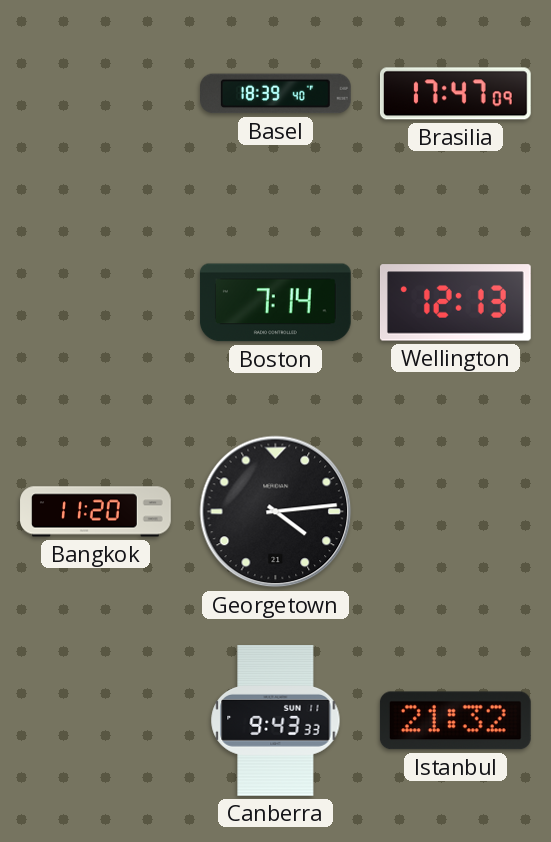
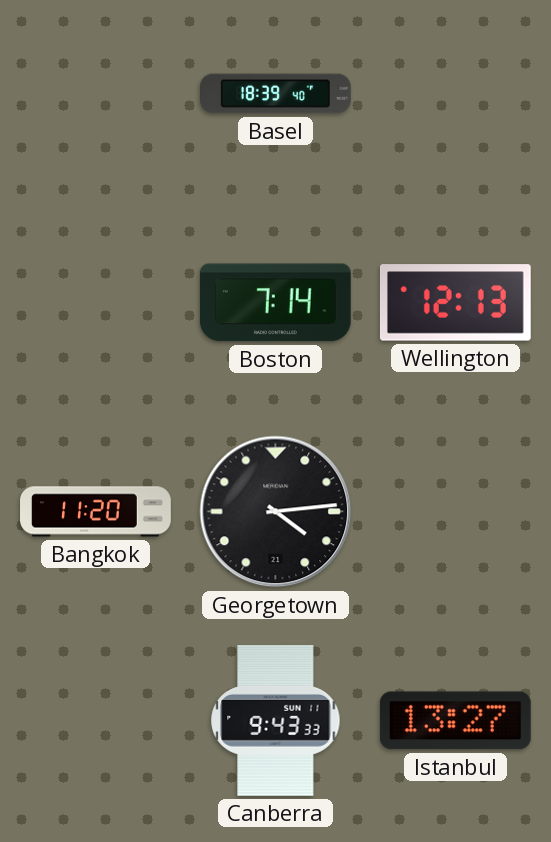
Brasilia: 17:47 -> none
Istanbul: 21:32 -> 13:27
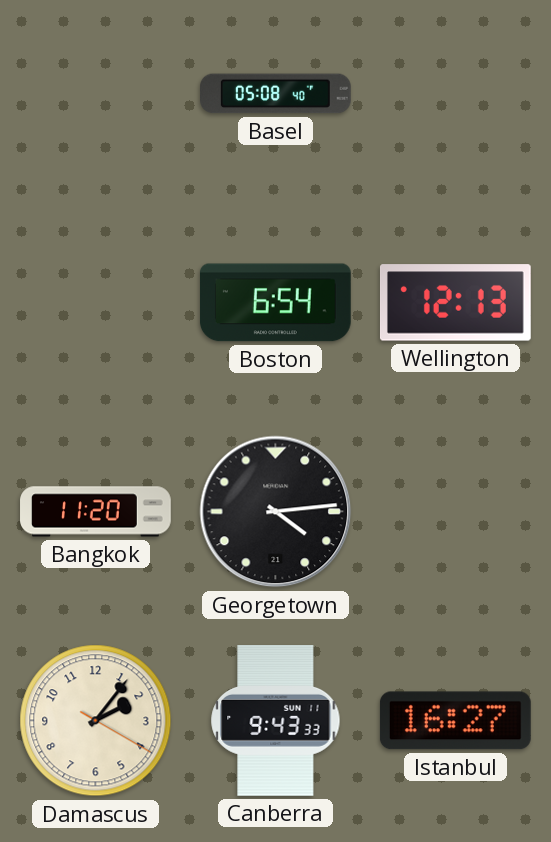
Basel: 18:39 -> 05:08
Boston: 7:14 -> 6:54
Damascus: none -> 2:06
Istanbul: 13:27 -> 16:27
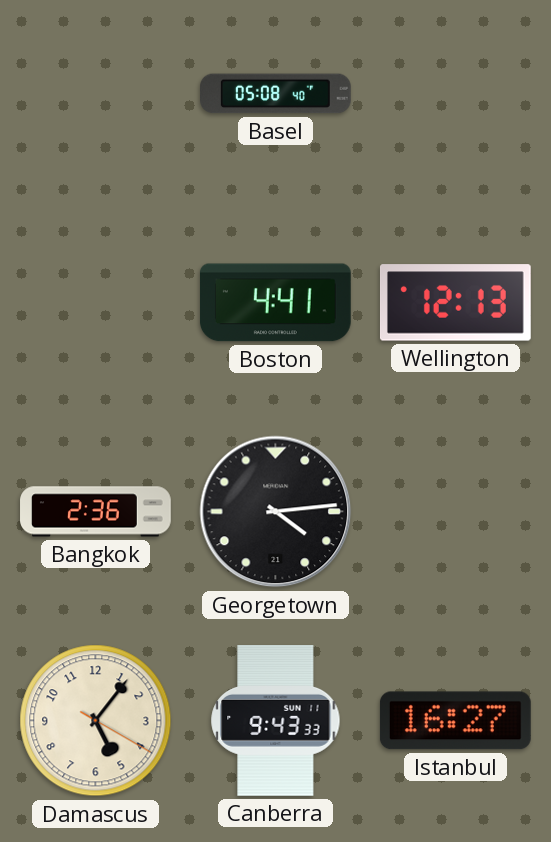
Boston: 6:54 -> 4:41
Bangkok: 11:20 -> 2:36
Damascus: 2:06 -> 5:06
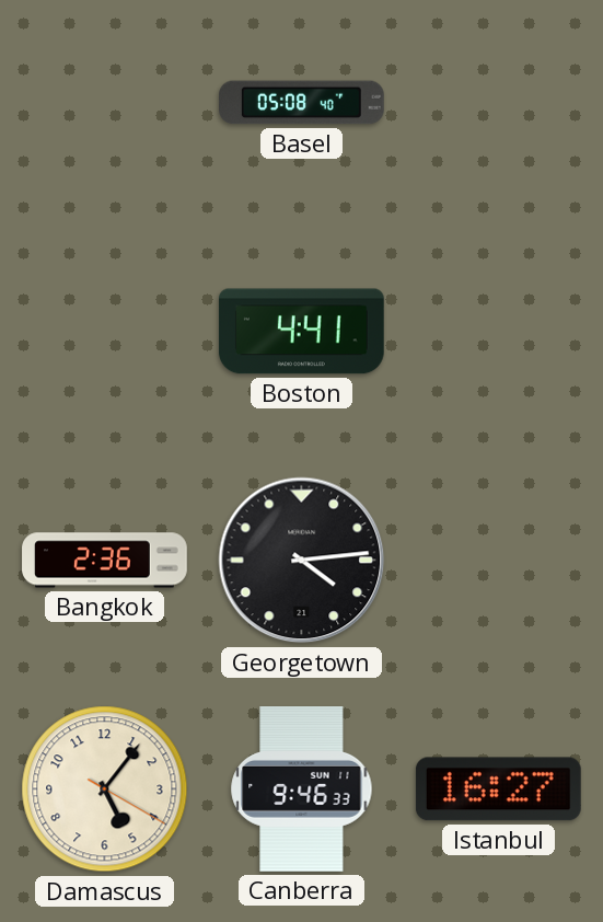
Wellington: 12:13 -> none
Canberra: 9:43 -> 9:46
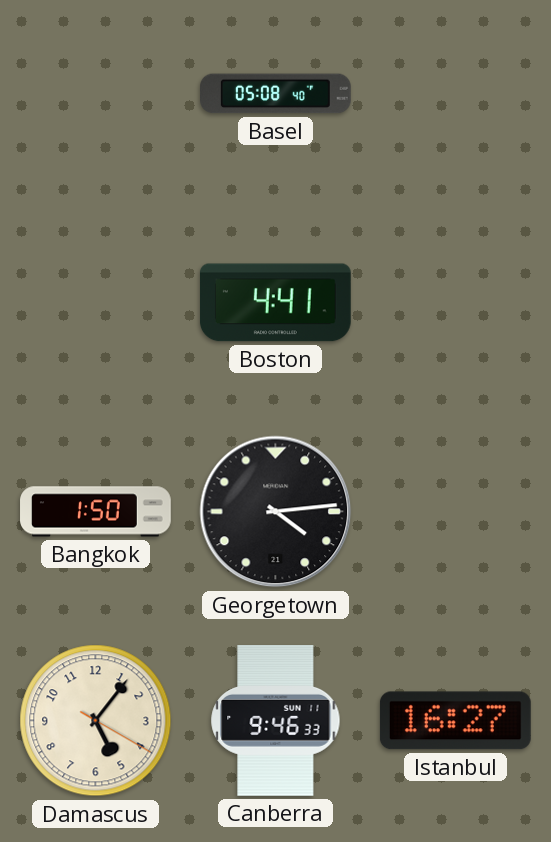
Bangkok: 2:36 -> 1:50
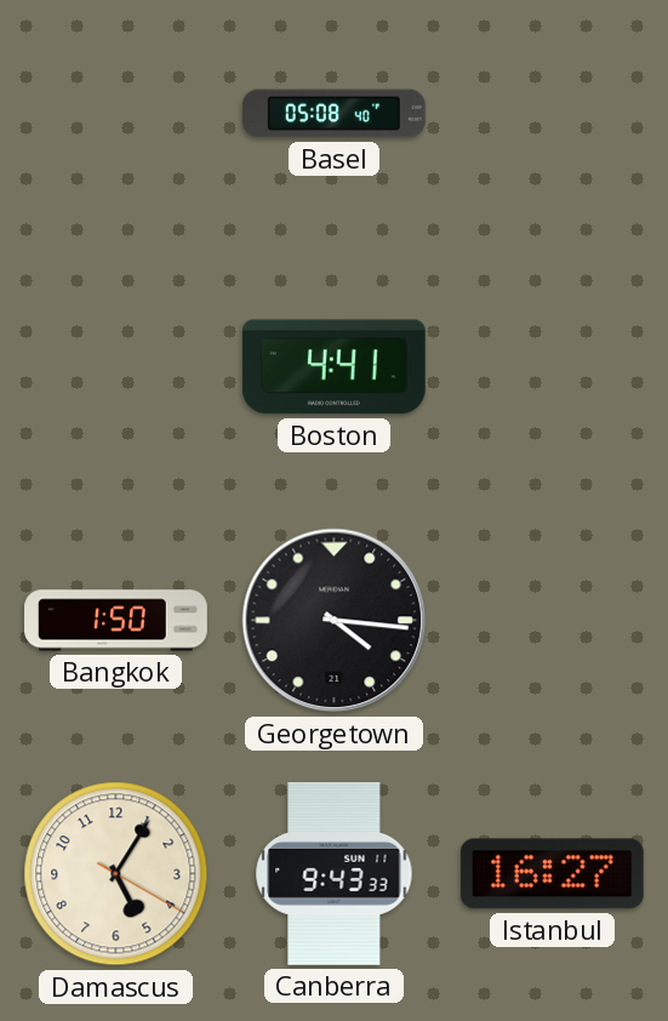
Georgetown: 4:14 -> 4:16
Damascus: 5:06 -> 5:05
Canberra: 9:46 -> 9:43
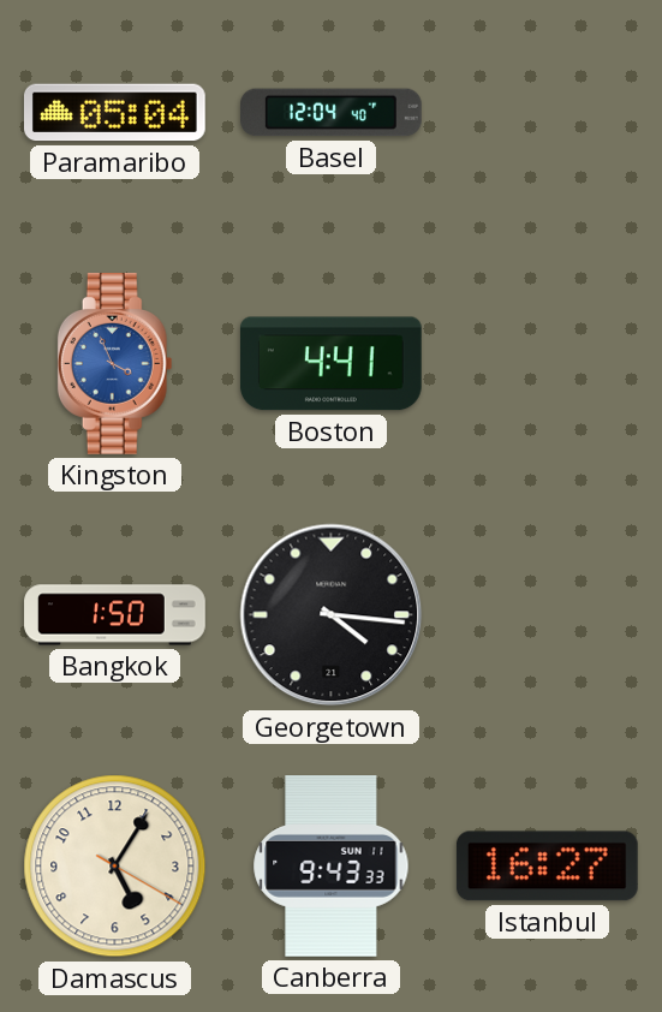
Paramaribo: none -> 05:04
Basel: 05:08 -> 12:04
Kingston: none -> 3:56
